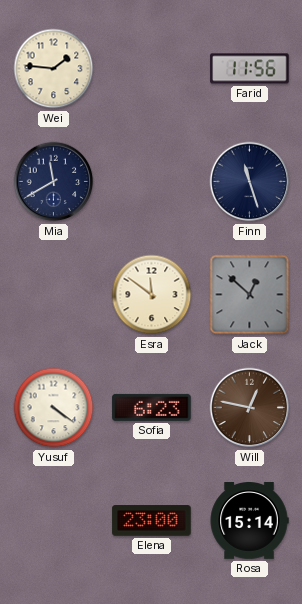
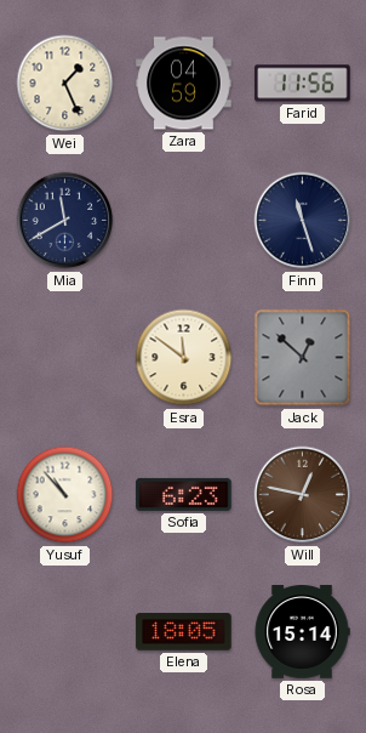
Wei: 1:46 -> 1:26
Zara: none -> 04:59
Yusuf: 4:21 -> 10:53
Elena: 23:00 -> 18:05
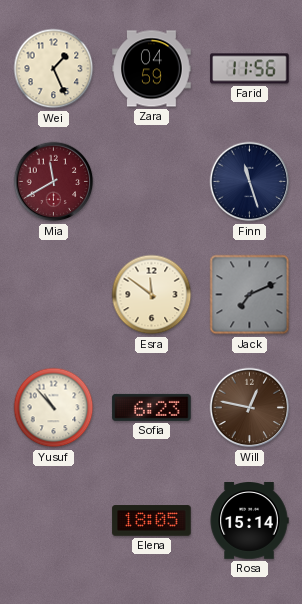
Mia dial: navy -> burgundy
Jack: 12:52 -> 7:11
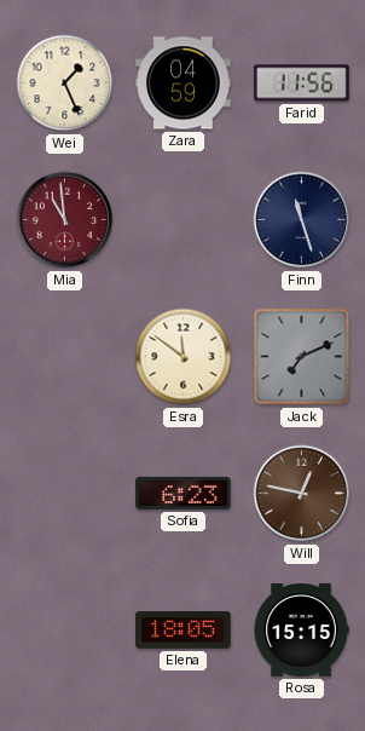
Mia: 11:40 -> 10:59
Yusuf: 10:53 -> none
Rosa: 15:14 -> 15:15
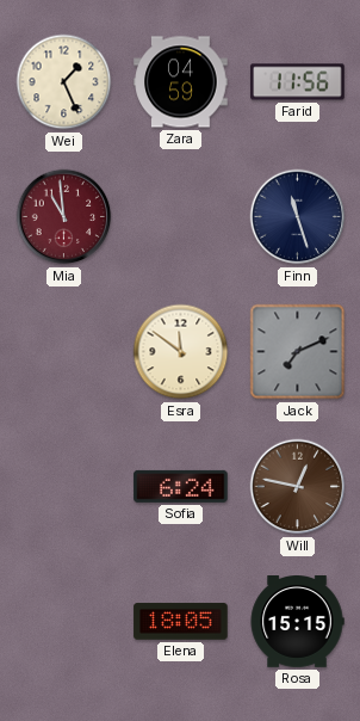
Sofia: 6:23 -> 6:24
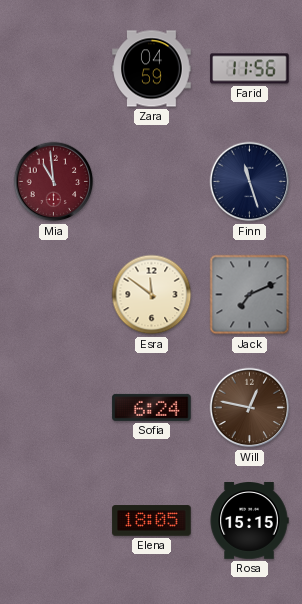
Wei: 1:26 -> none
